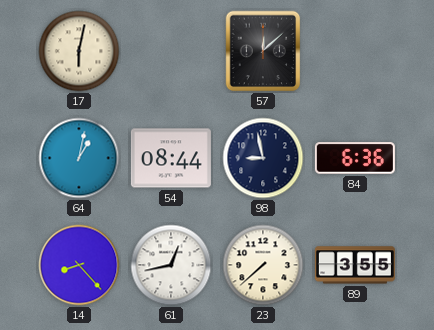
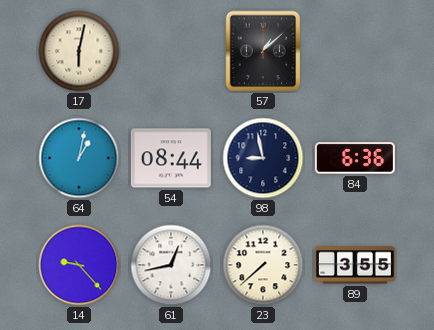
57: 12:08 -> 1:08
14: 8:23 -> 9:23
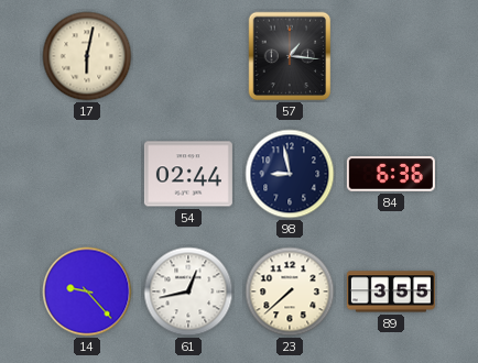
57: 1:08 -> 1:16
64: 1:02 -> none
54: 08:44 -> 02:44
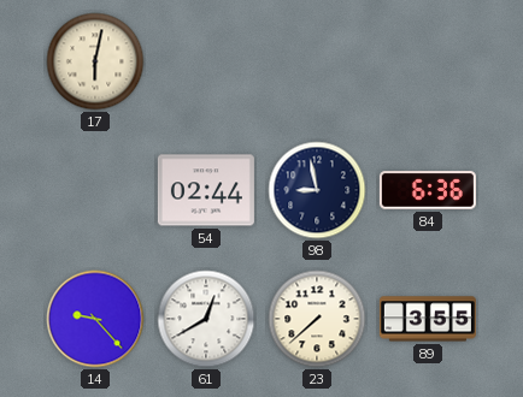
57: 1:16 -> none
61: 12:43 -> 12:40
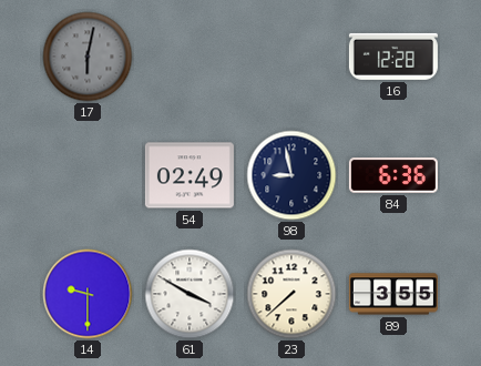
17 dial: cream -> grey
16: none -> 12:28
54: 02:44 -> 02:49
14: 9:23 -> 9:30
61: 12:40 -> 3:50
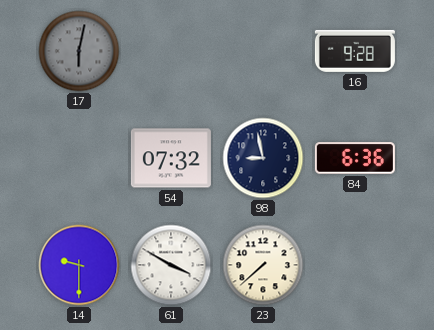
16: 12:28 -> 9:28
54: 02:49 -> 07:32
89: 3:55 -> none
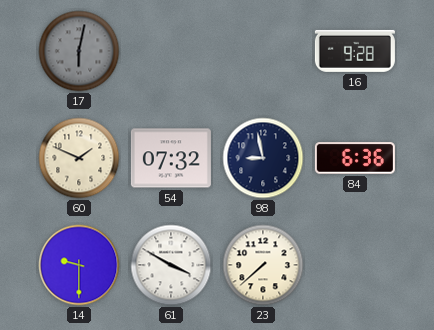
60: none -> 1:49
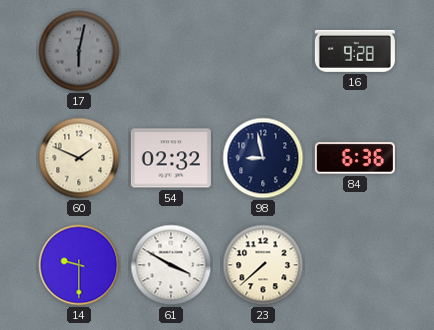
54: 07:32 -> 02:32
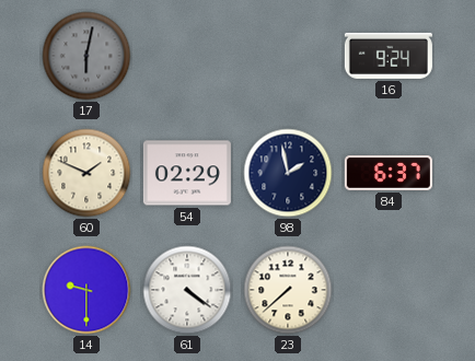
16: 9:28 -> 9:24
54: 02:32 -> 02:29
98: 8:58 -> 1:58
84: 6:36 -> 6:37
61: 3:50 -> 4:21
